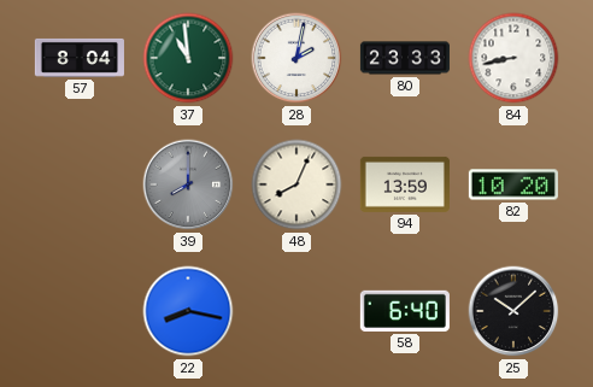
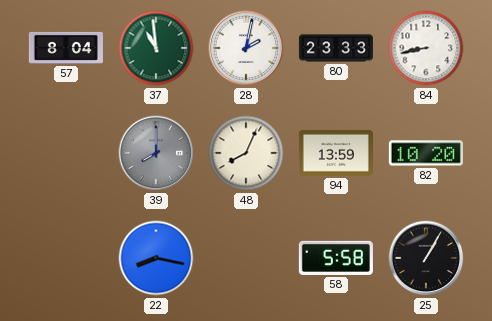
58: 6:40 -> 5:58
25: 10:08 -> 1:05
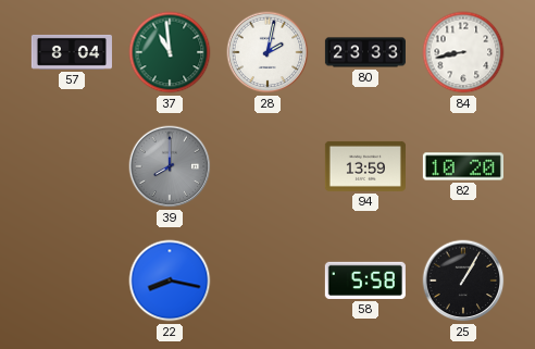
48: 8:04 -> none
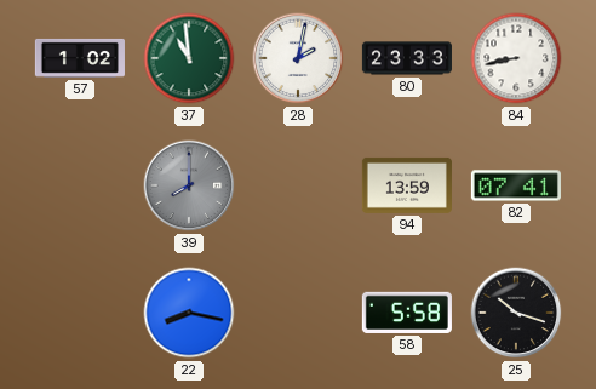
57: 8:04 -> 1:02
82: 10:20 -> 07:41
25: 1:05 -> 10:18
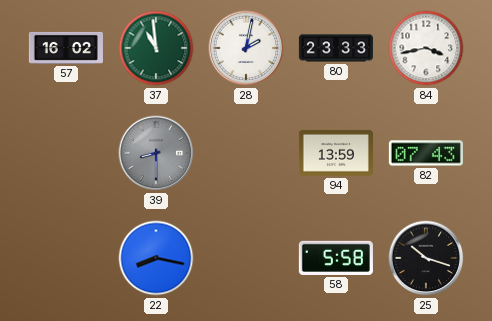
57: 1:02 -> 16:02
84: 8:43 -> 3:43
39: 8:00 -> 8:30
82: 07:41 -> 07:43
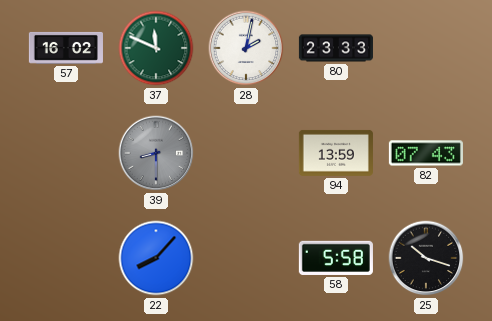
37: 10:59 -> 11:49
84: 3:43 -> none
22: 8:17 -> 8:07
